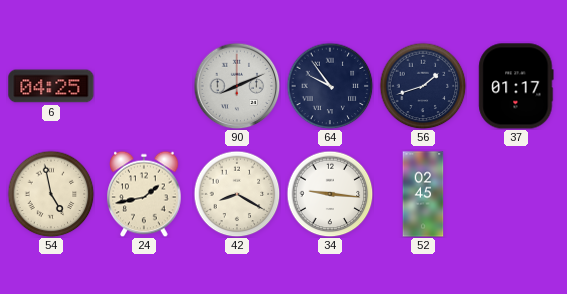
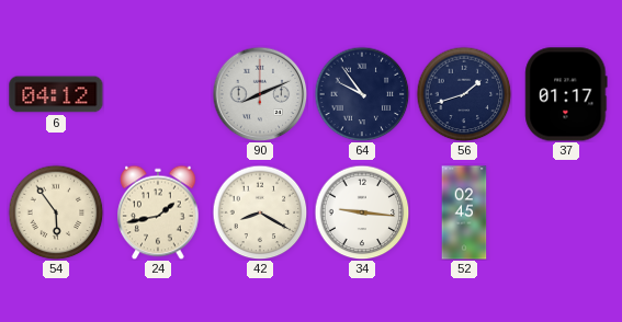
6: 04:25 -> 04:12
54: 4:58 -> 5:54
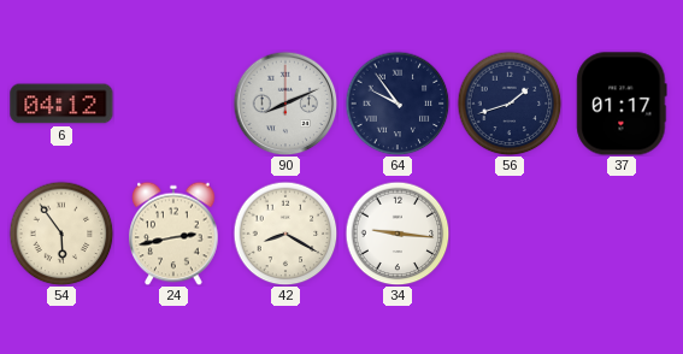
24: 1:43 -> 2:43
52: 02:45 -> none
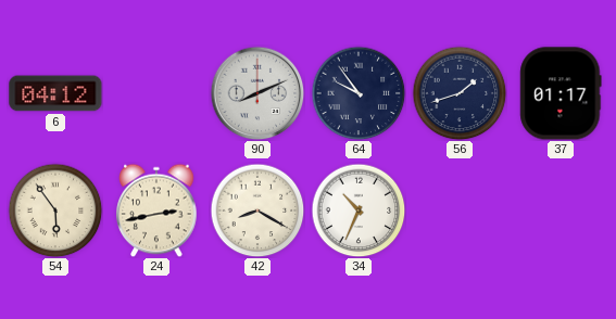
34: 9:16 -> 10:34
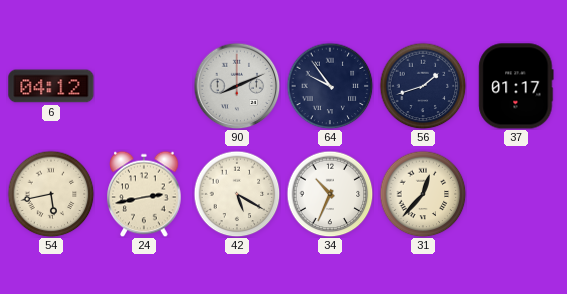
54: 5:54 -> 5:43
42: 8:20 -> 5:20
31: none -> 12:37
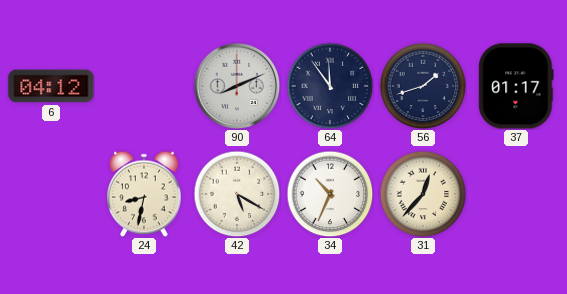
64: 9:54 -> 11:54
54: 5:43 -> none
24: 2:43 -> 8:32
